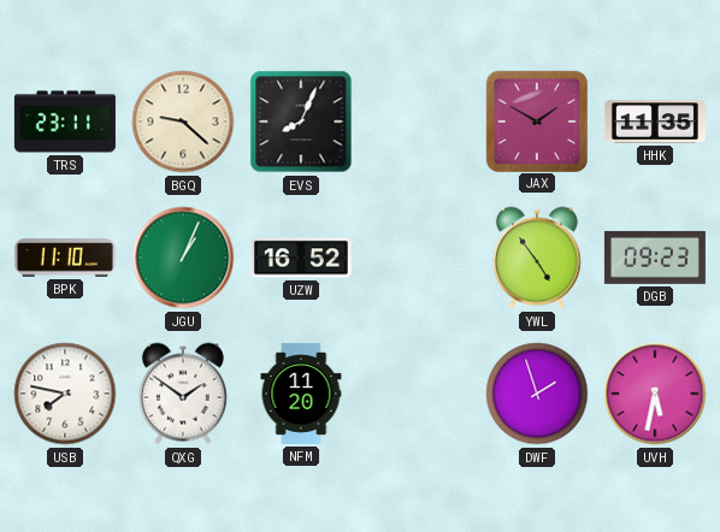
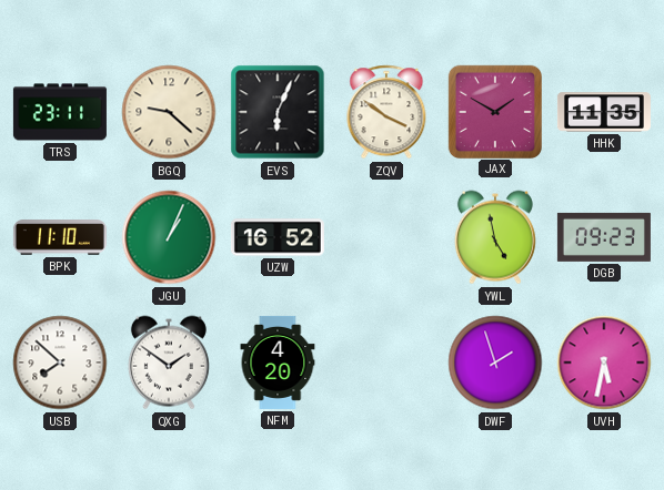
EVS: 8:04 -> 6:04
ZQV: none -> 3:51
YWL: 4:54 -> 4:58
USB: 7:47 -> 7:52
NFM: 11:20 -> 4:20
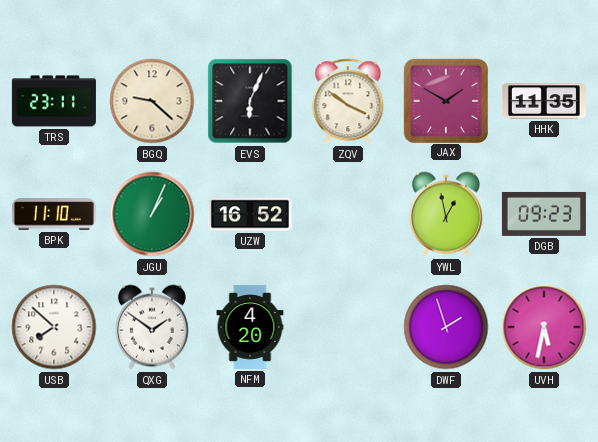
YWL: 4:58 -> 12:58
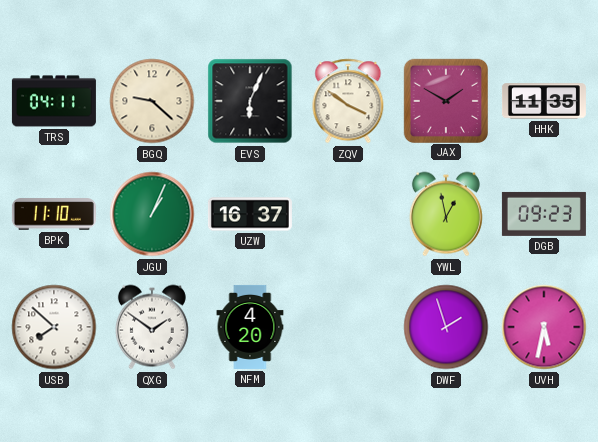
TRS: 23:11 -> 04:11
UZW: 16:52 -> 16:37
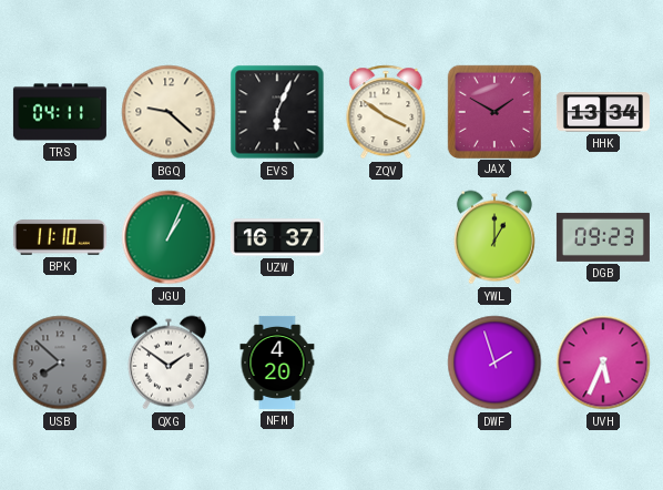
HHK: 11:35 -> 13:34
YWL: 12:58 -> 1:00
USB dial: white -> grey
UVH: 5:32 -> 5:34
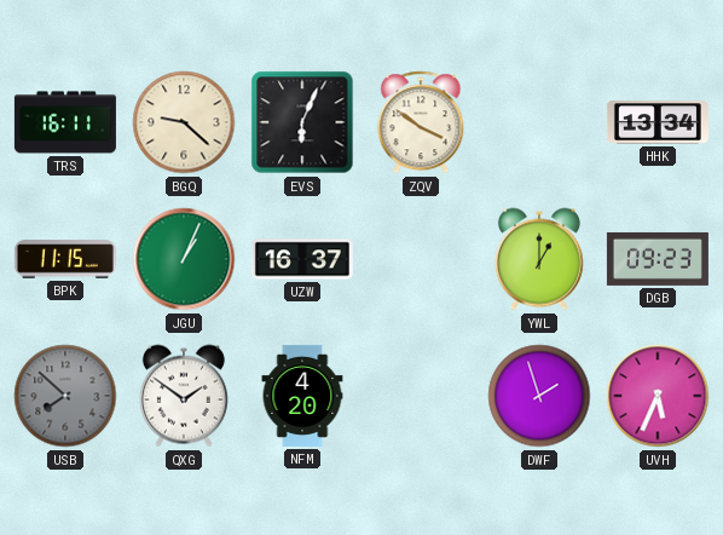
TRS: 04:11 -> 16:11
JAX: 1:50 -> none
BPK: 11:10 -> 11:15
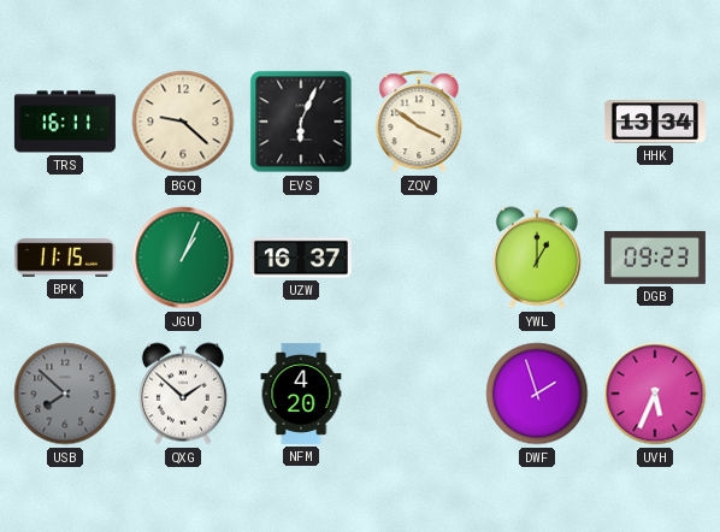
QXG: 1:51 -> 1:52
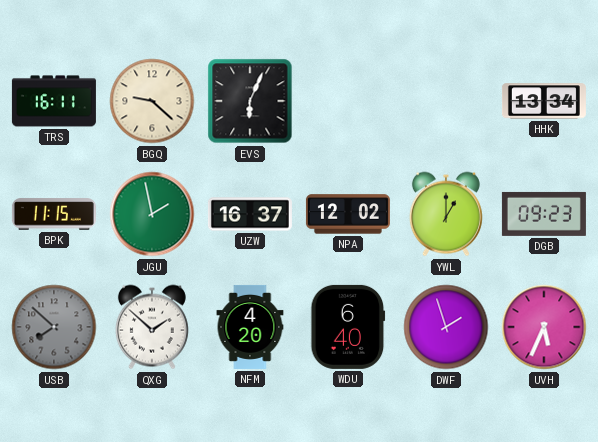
ZQV: 3:51 -> none
JGU: 1:04 -> 1:58
NPA: none -> 12:02
WDU: none -> 6:40
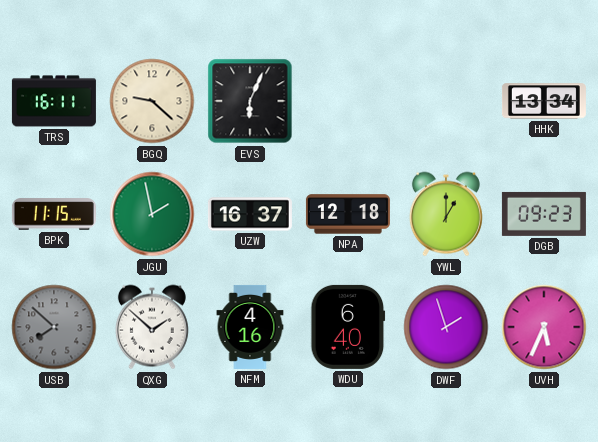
NPA: 12:02 -> 12:18
NFM: 4:20 -> 4:16
